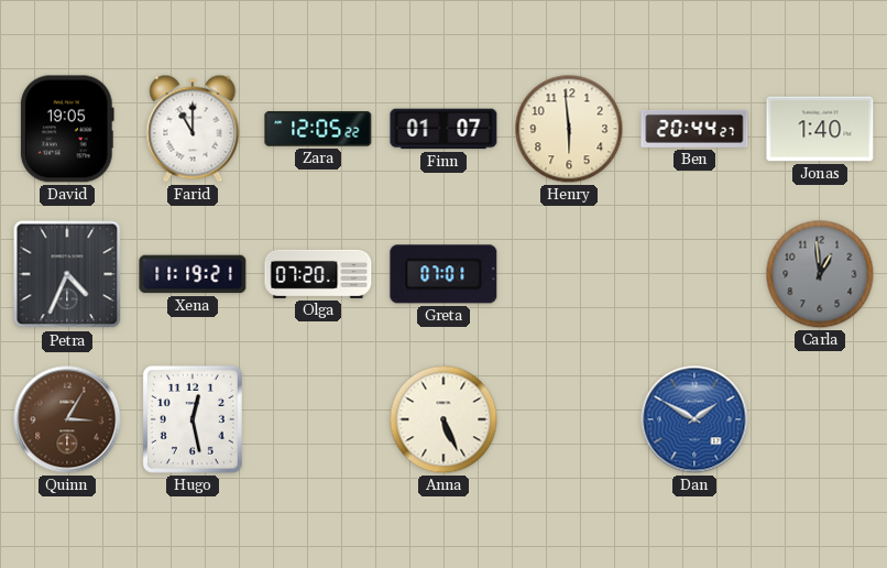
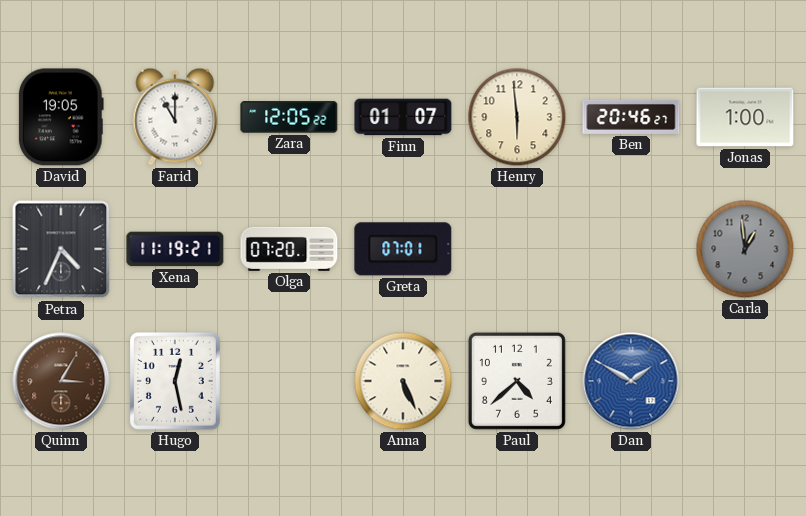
Ben: 20:44 -> 20:46
Jonas: 1:40 -> 1:00
Paul: none -> 4:38
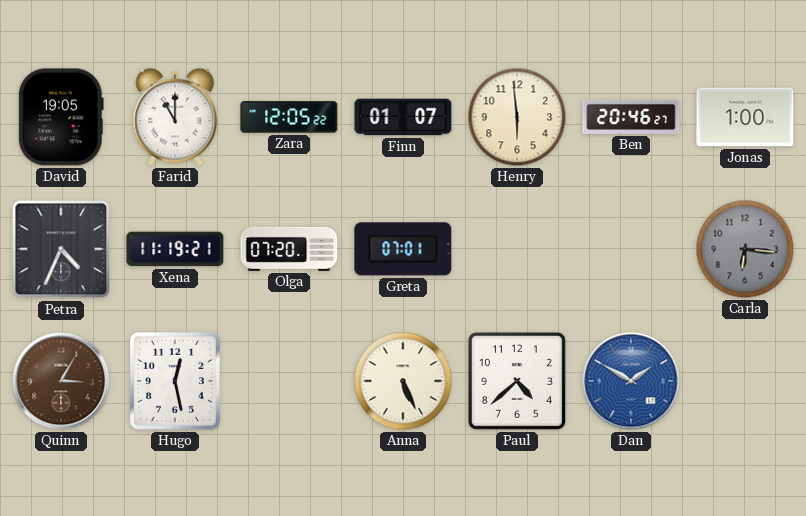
Carla: 12:59 -> 6:16
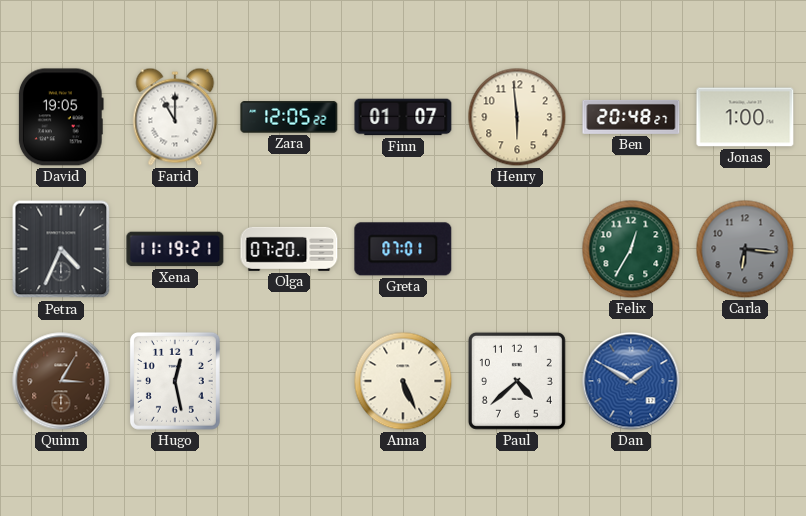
Ben: 20:46 -> 20:48
Felix: none -> 12:35
